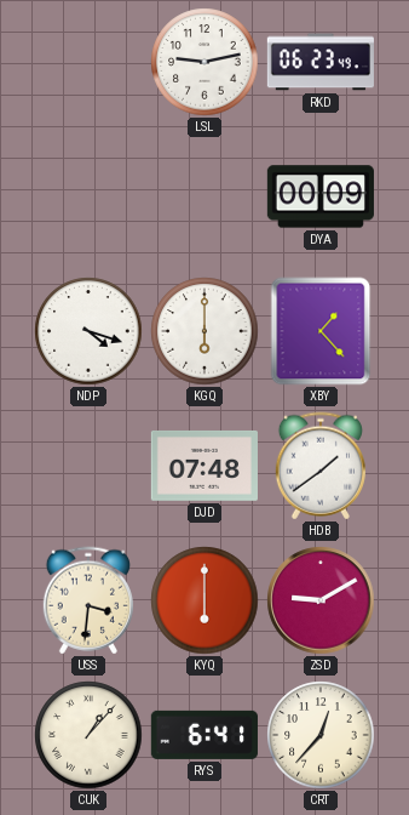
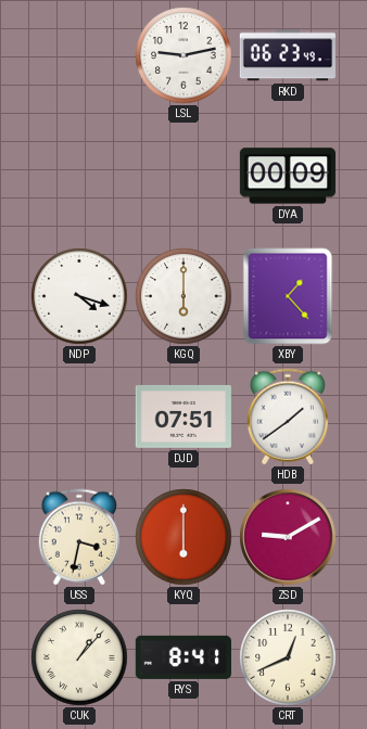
DJD: 07:48 -> 07:51
USS: 3:31 -> 3:32
RYS: 6:41 -> 8:41
CRT: 12:37 -> 12:41
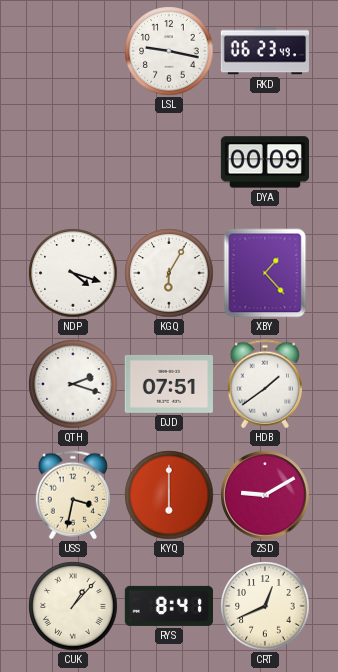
LSL: 9:13 -> 9:17
KGQ: 6:00 -> 6:05
QTH: none -> 2:18
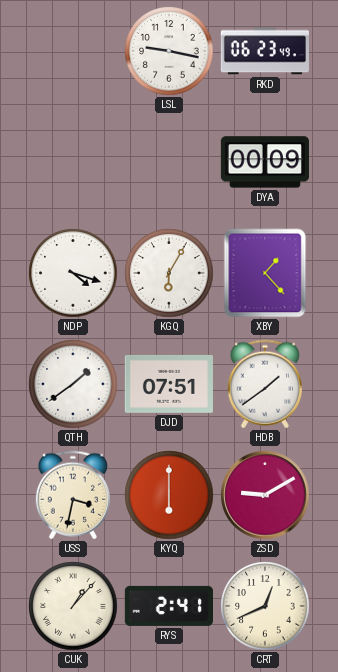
QTH: 2:18 -> 1:39
RYS: 8:41 -> 2:41
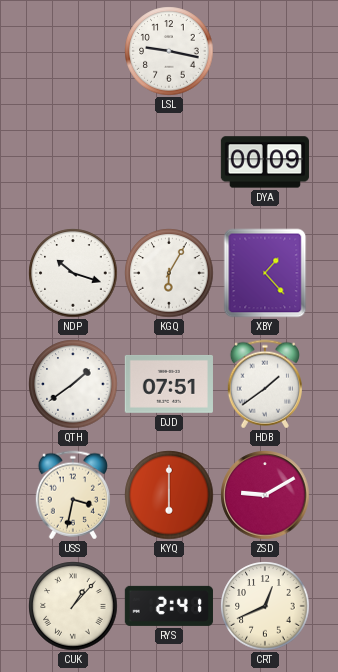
RKD: 06:23 -> none
NDP: 4:18 -> 10:18
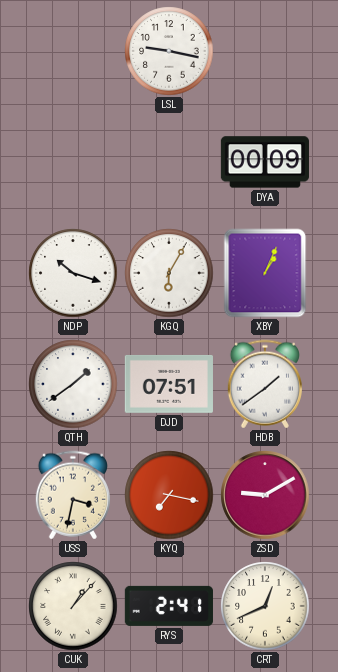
XBY: 1:23 -> 1:04
KYQ: 6:00 -> 7:17
